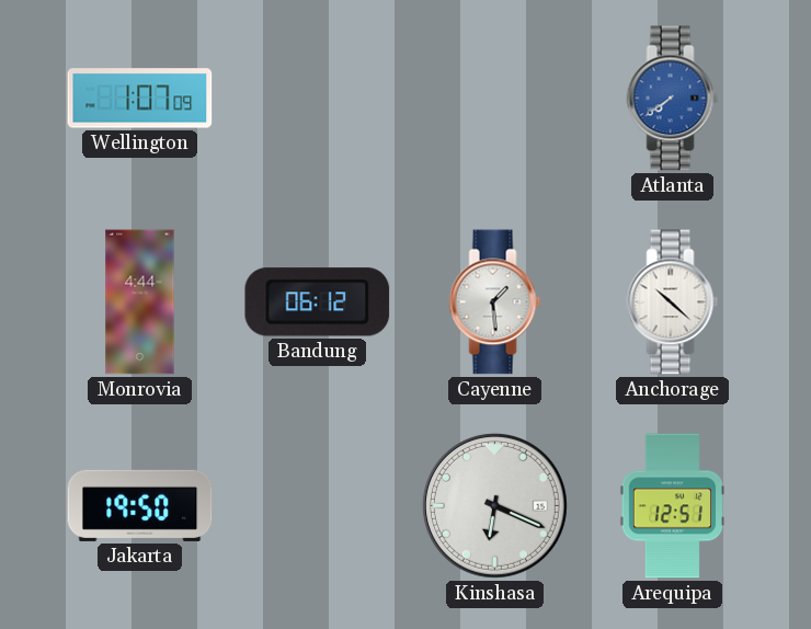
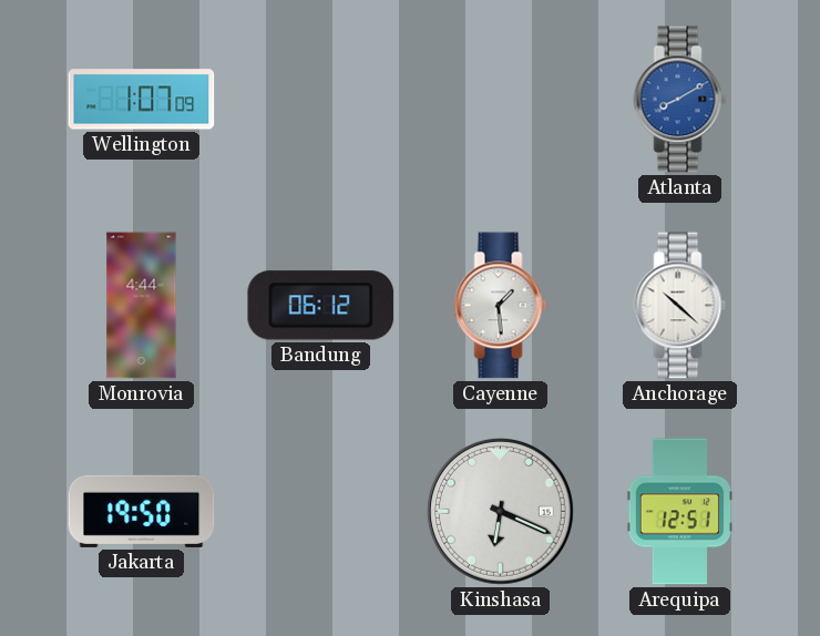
Atlanta: 7:39 -> 8:10
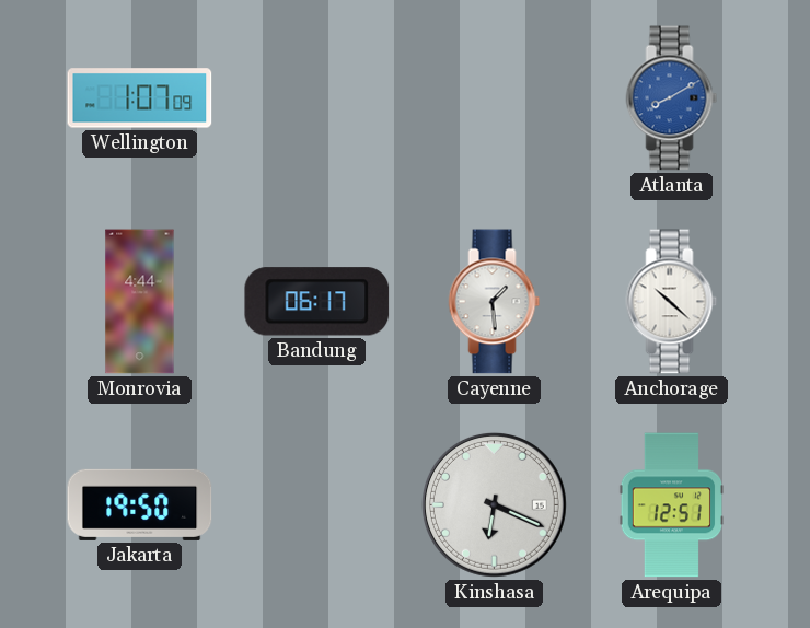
Bandung: 06:12 -> 06:17
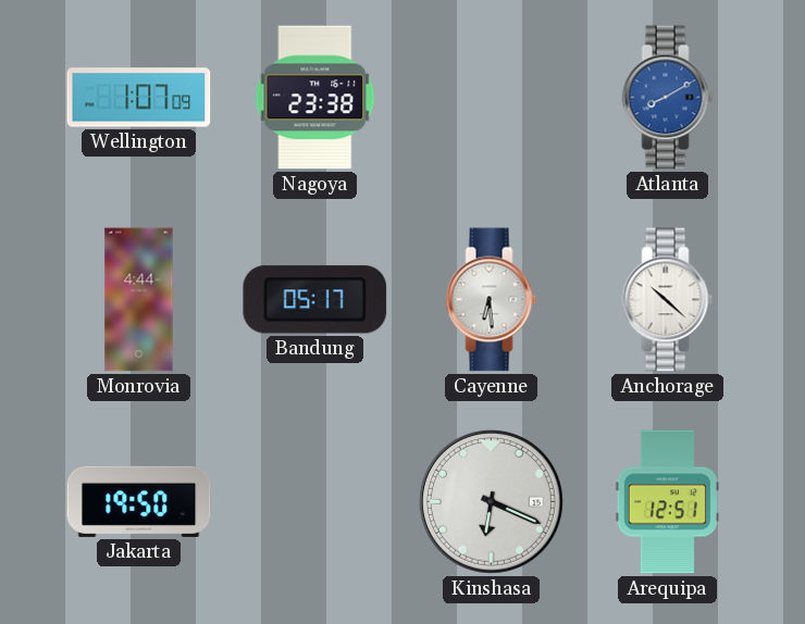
Nagoya: none -> 23:38
Bandung: 06:17 -> 05:17
Cayenne: 1:29 -> 6:29
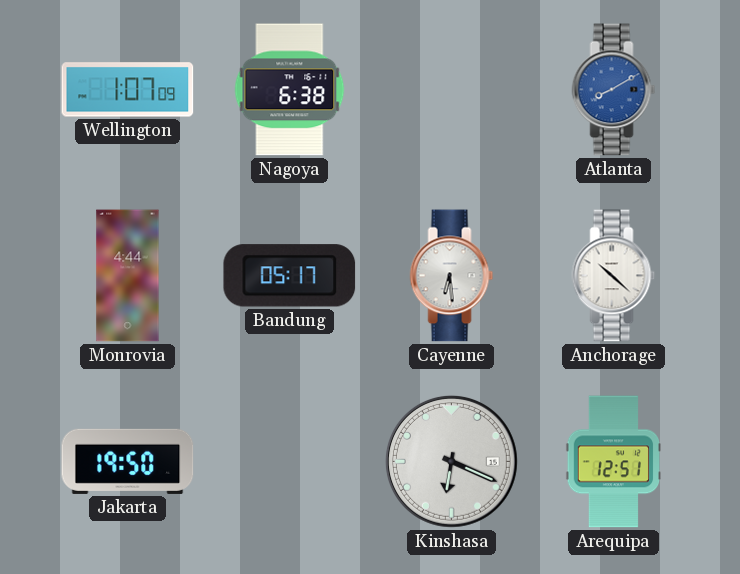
Nagoya: 23:38 -> 6:38
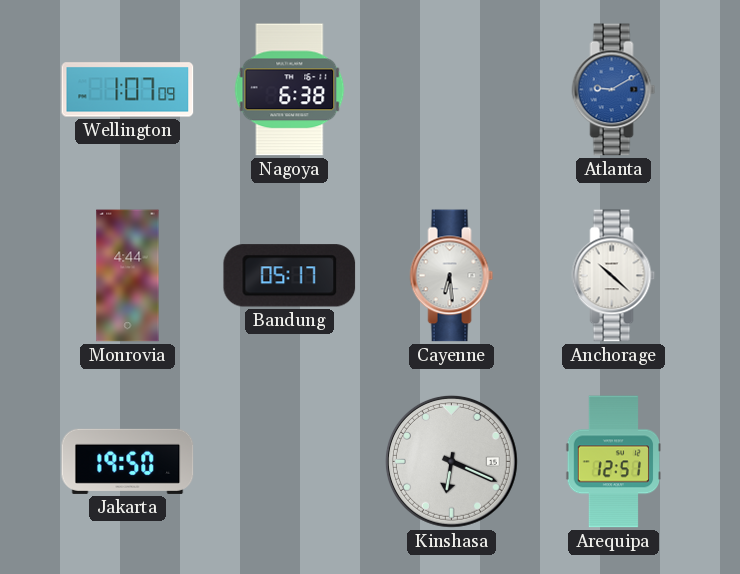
Atlanta: 8:10 -> 9:10
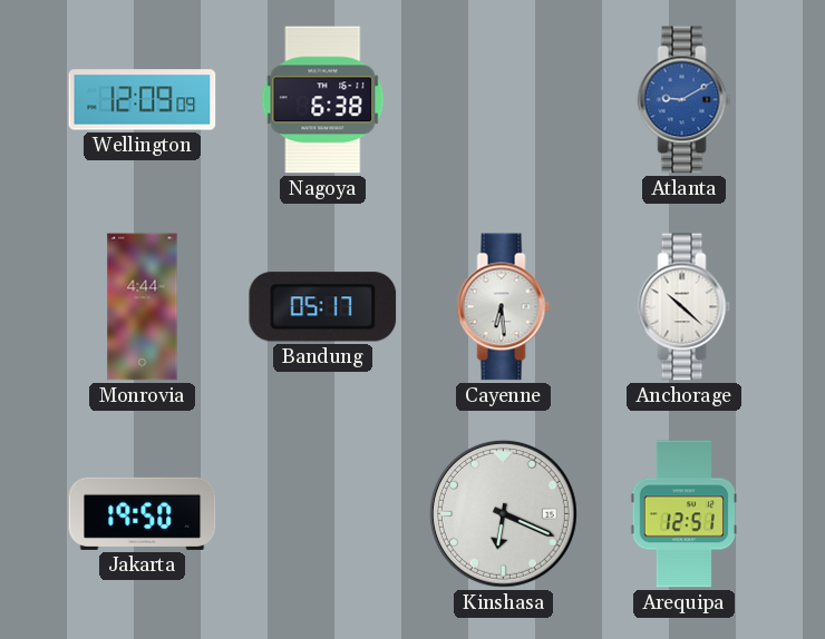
Wellington: 1:07 -> 12:09
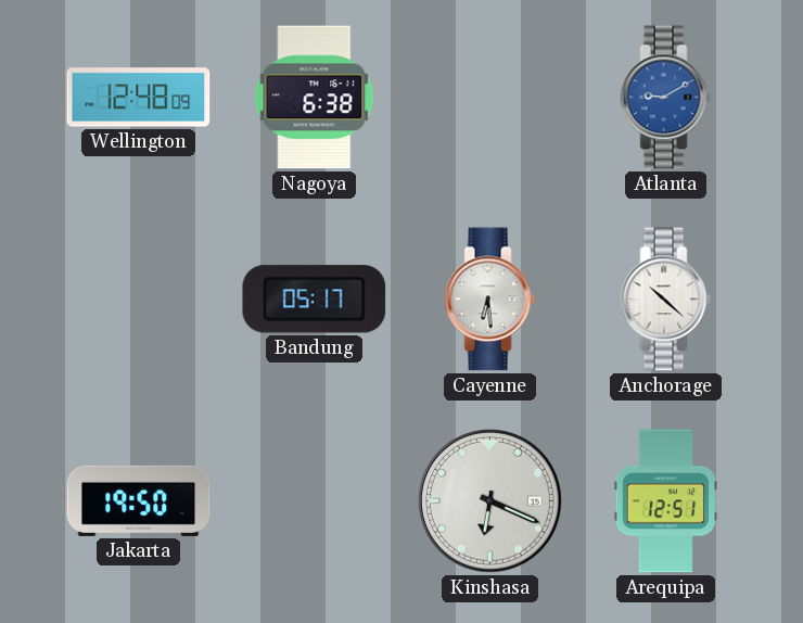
Wellington: 12:09 -> 12:48
Monrovia: 4:44 -> none
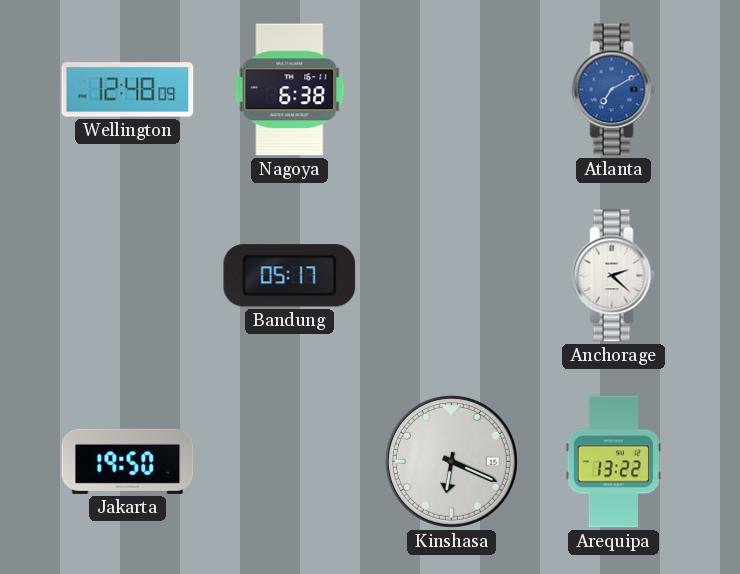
Atlanta: 9:10 -> 7:10
Cayenne: 6:29 -> none
Anchorage: 10:22 -> 2:22
Arequipa: 12:51 -> 13:22
